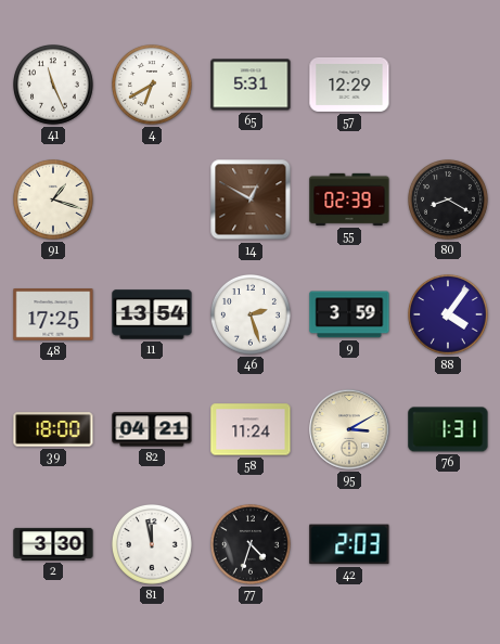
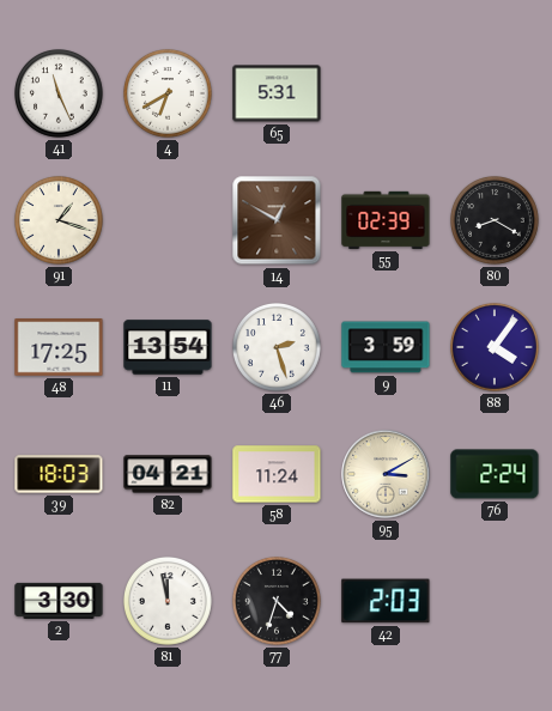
57: 12:29 -> none
39: 18:00 -> 18:03
76: 1:31 -> 2:24
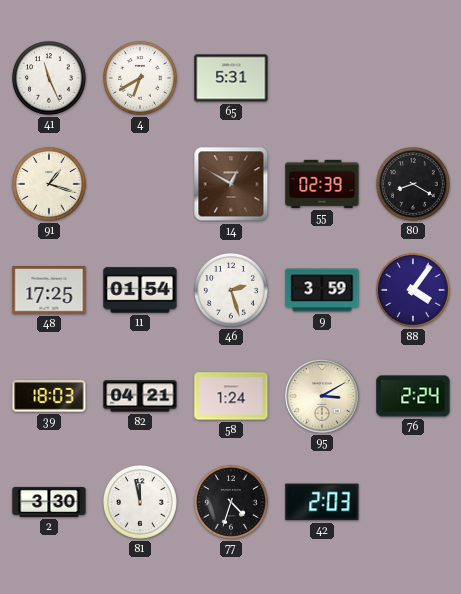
11: 13:54 -> 01:54
58: 11:24 -> 1:24
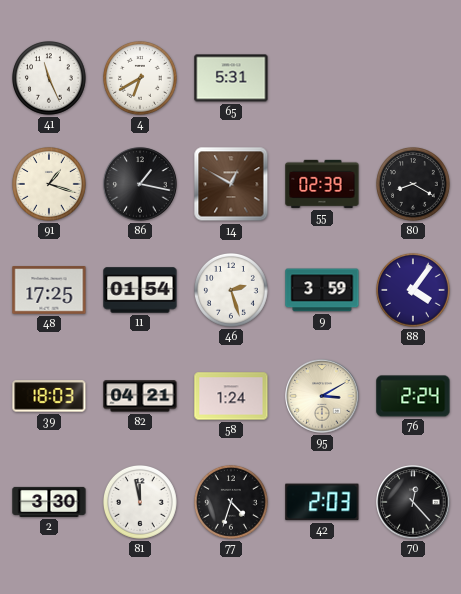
86: none -> 1:17
70: none -> 12:23
